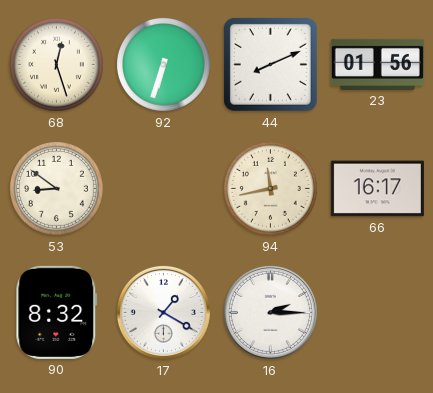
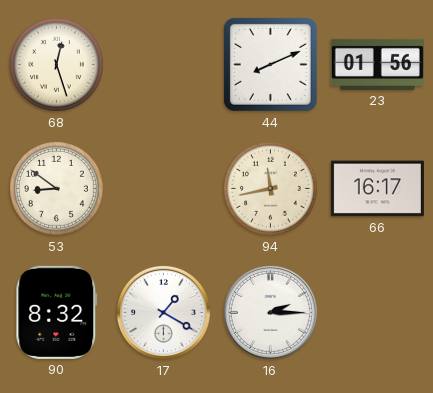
92: 6:33 -> none
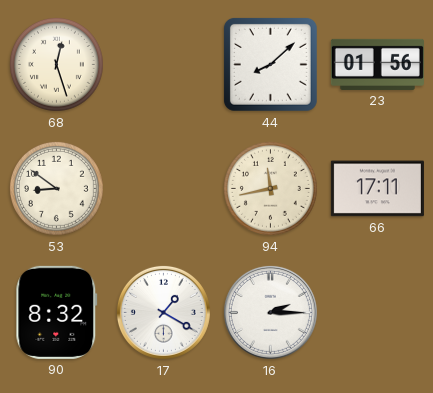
44: 8:11 -> 8:08
66: 16:17 -> 17:11
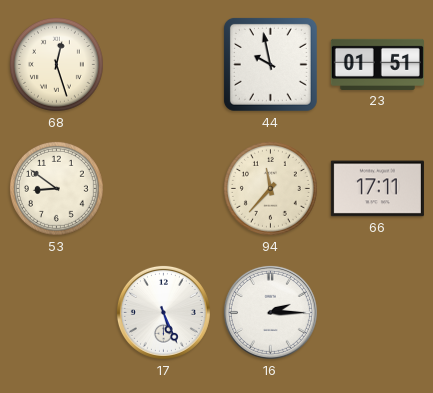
44: 8:08 -> 9:58
23: 01:56 -> 01:51
94: 11:43 -> 11:37
90: 8:32 -> none
17: 1:20 -> 5:26
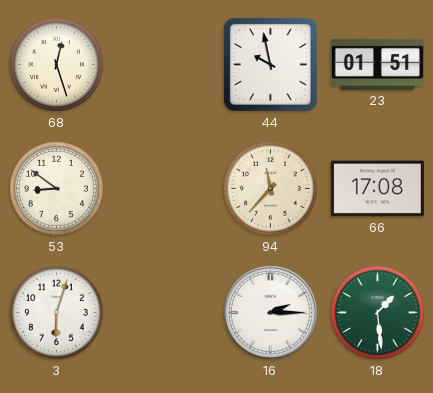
66: 17:11 -> 17:08
3: none -> 6:03
17: 5:26 -> none
18: none -> 1:29
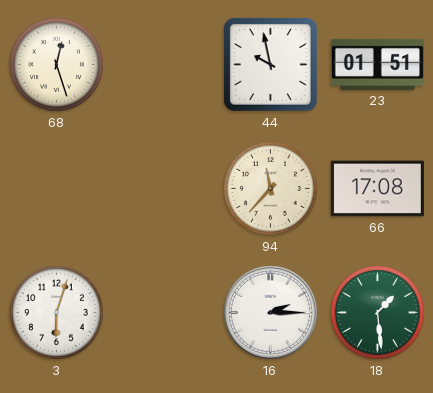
53: 8:51 -> none
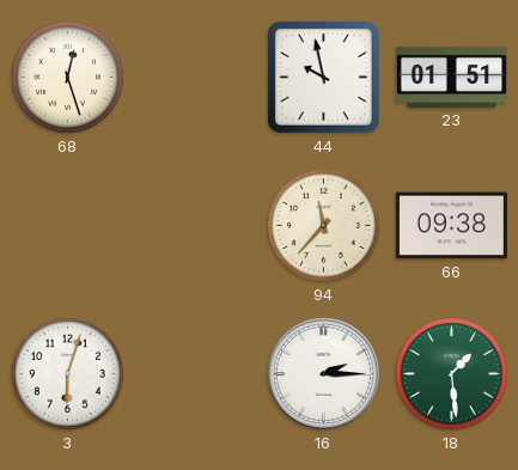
66: 17:08 -> 09:38
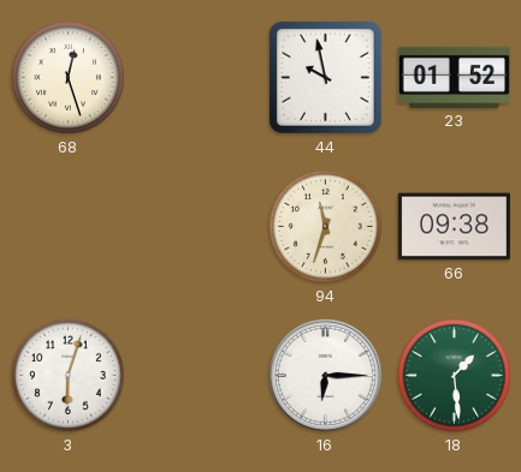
23: 01:51 -> 01:52
94: 11:37 -> 11:33
16: 2:15 -> 6:15
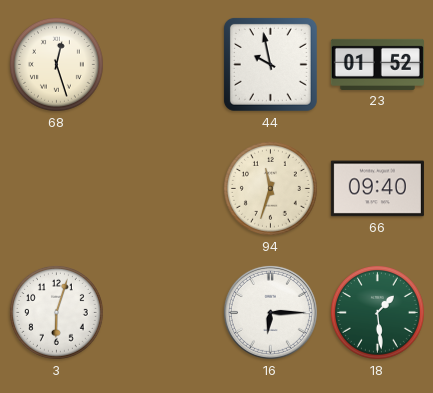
66: 09:38 -> 09:40
